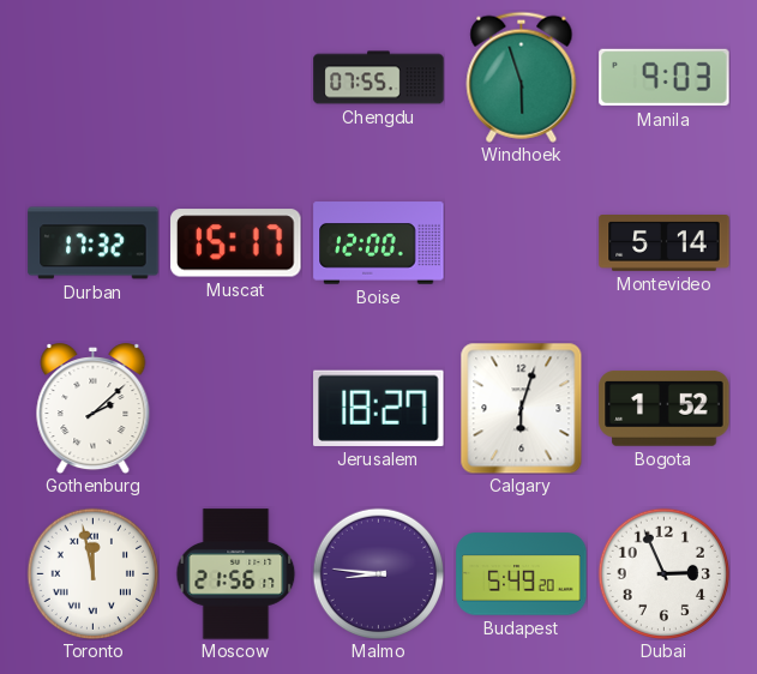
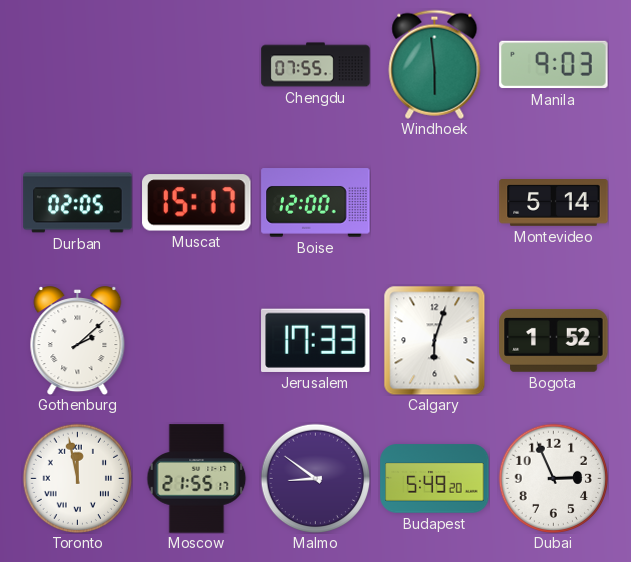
Windhoek: 5:57 -> 5:59
Durban: 17:32 -> 02:05
Jerusalem: 18:27 -> 17:33
Moscow: 21:56 -> 21:55
Malmo: 8:46 -> 8:51
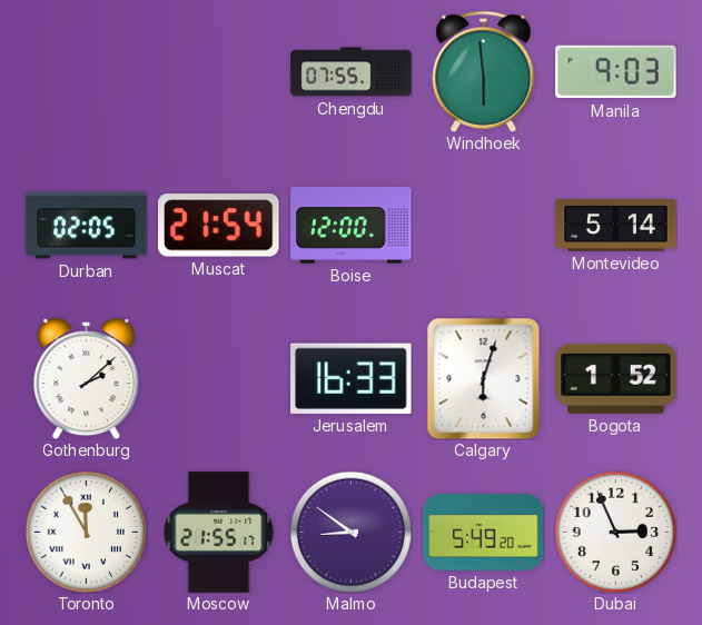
Muscat: 15:17 -> 21:54
Jerusalem: 17:33 -> 16:33
Toronto: 11:58 -> 11:55
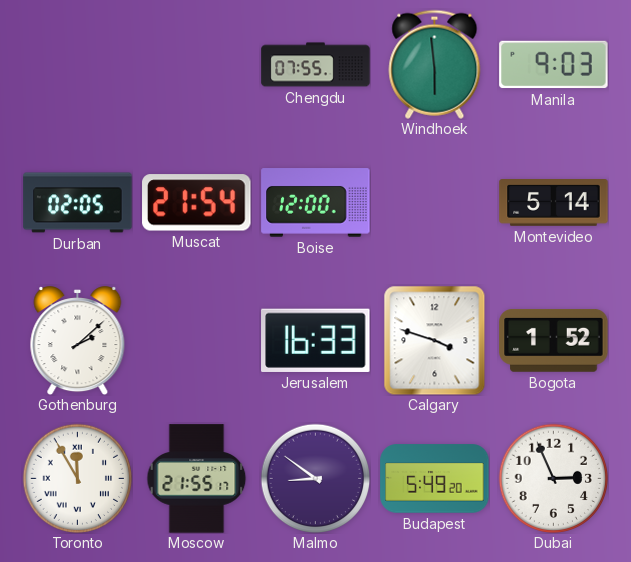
Calgary: 6:03 -> 3:48
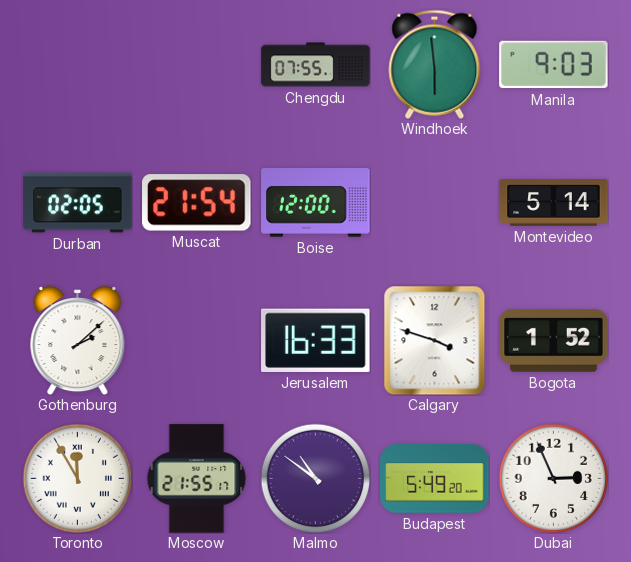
Malmo: 8:51 -> 10:51
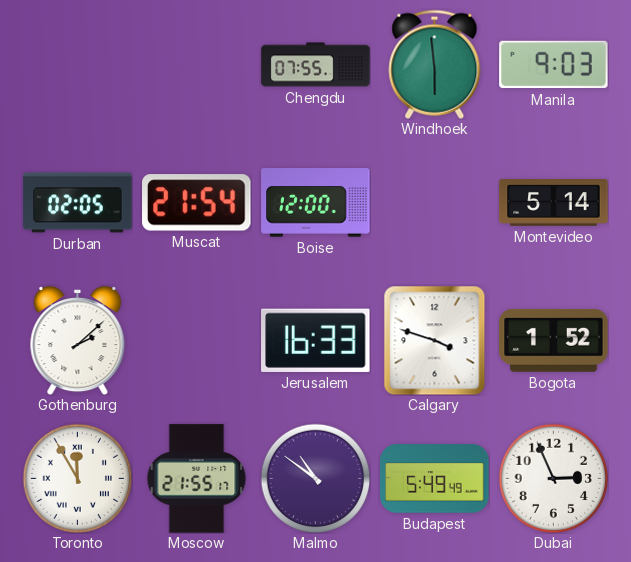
Budapest: 5:49:20 -> 5:49:49
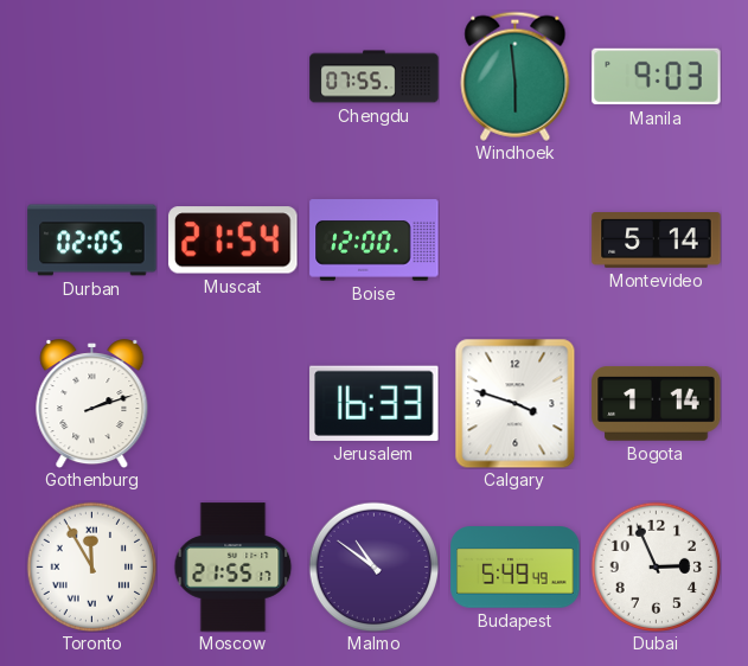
Gothenburg: 2:08 -> 2:12
Bogota: 1:52 -> 1:14
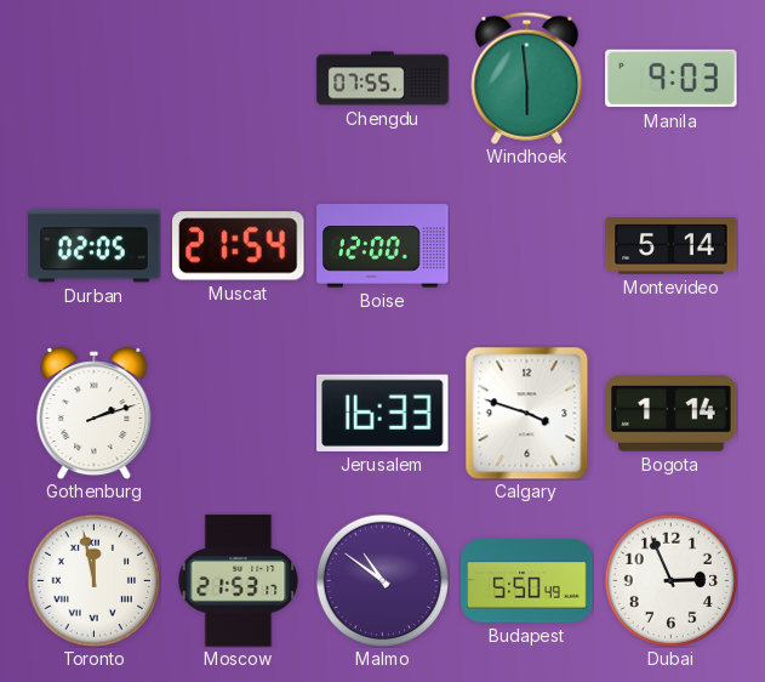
Toronto: 11:55 -> 11:58
Moscow: 21:55 -> 21:53
Budapest: 5:49 -> 5:50
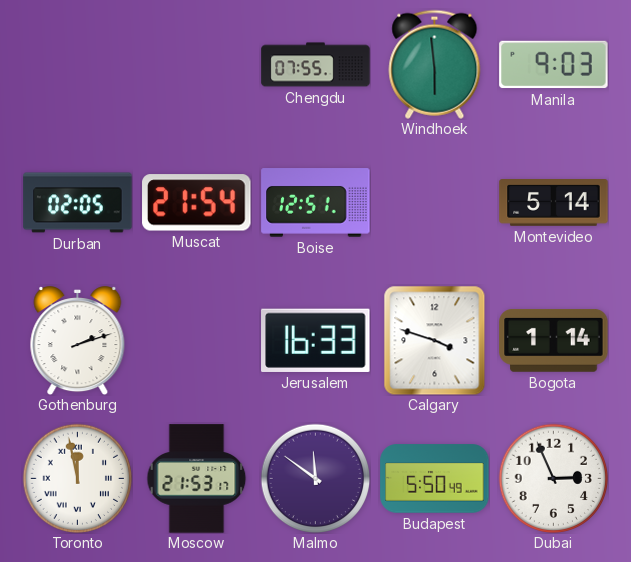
Boise: 12:00 -> 12:51
Malmo: 10:51 -> 11:51
